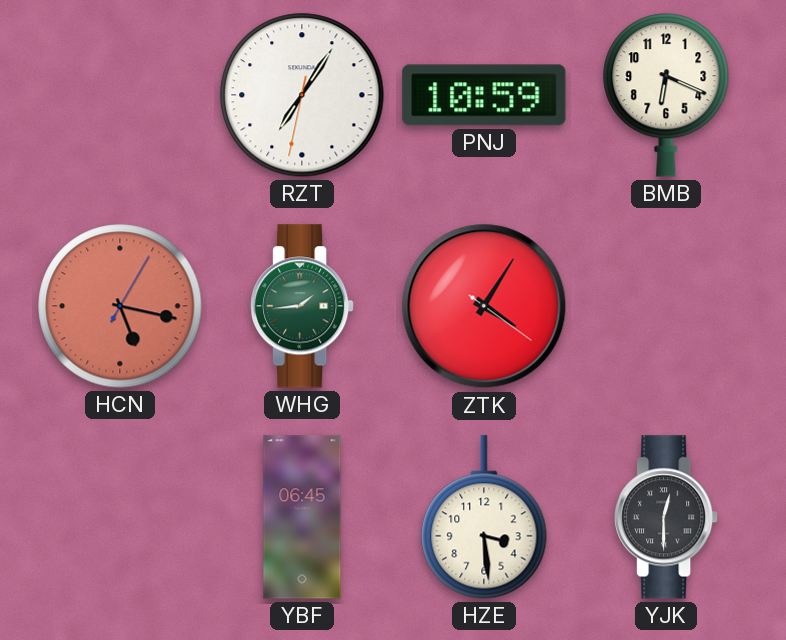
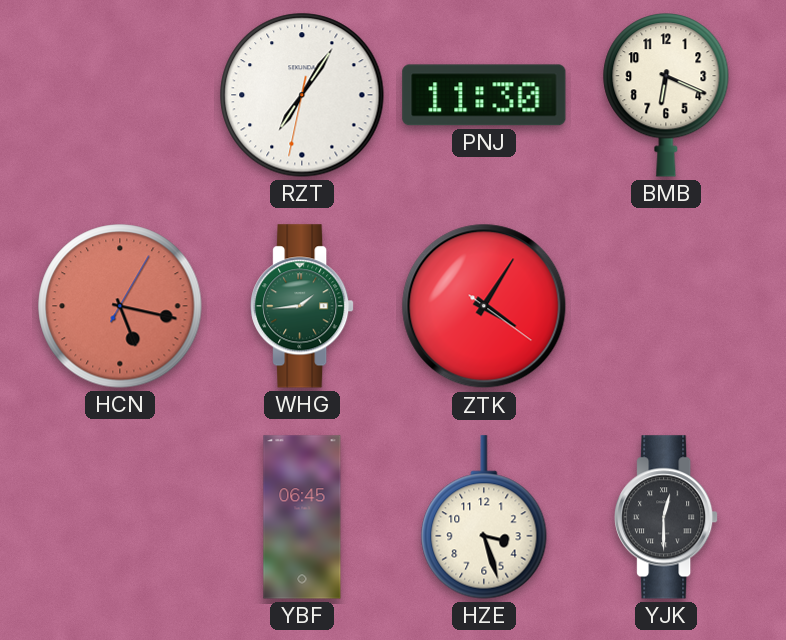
PNJ: 10:59 -> 11:30
HZE: 3:29 -> 3:27
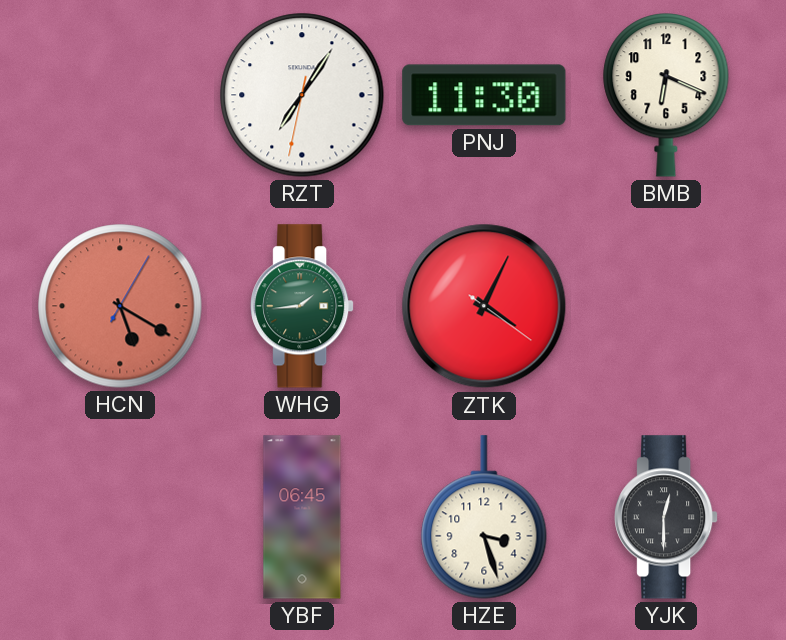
HCN: 5:17 -> 5:20
ZTK: 4:05 -> 4:04
